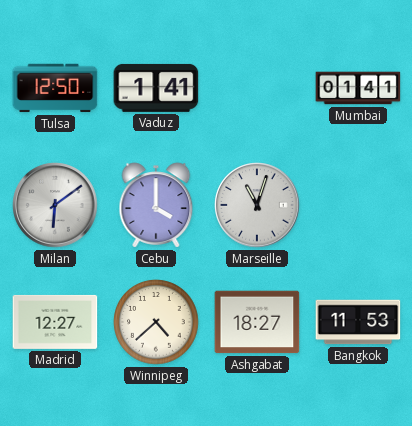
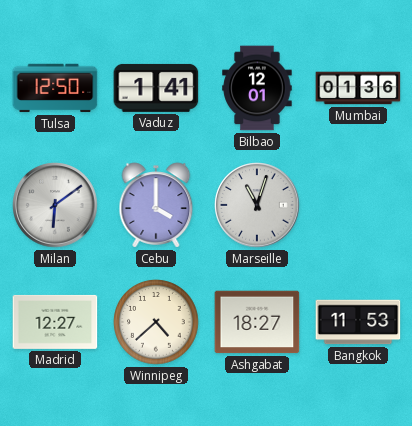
Bilbao: none -> 12:01
Mumbai: 01:41 -> 01:36
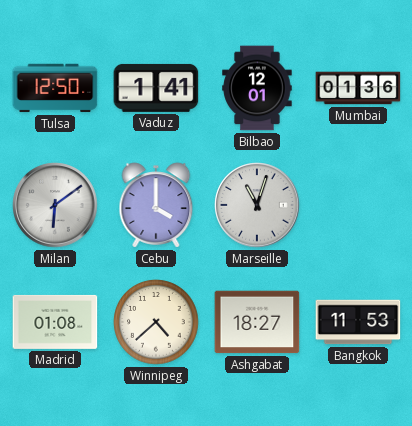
Madrid: 12:27 -> 01:08
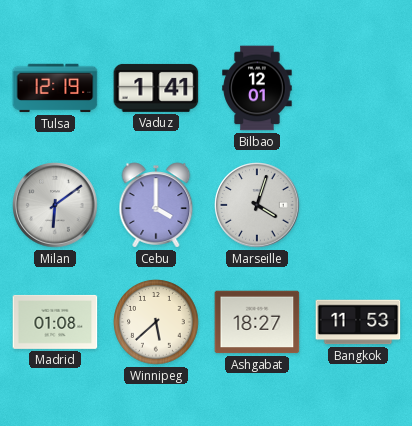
Tulsa: 12:50 -> 12:19
Mumbai: 01:36 -> none
Marseille: 11:03 -> 4:03
Winnipeg: 4:38 -> 5:38
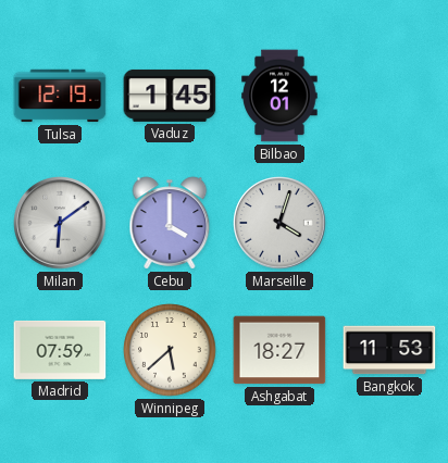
Vaduz: 1:41 -> 1:45
Madrid: 01:08 -> 07:59
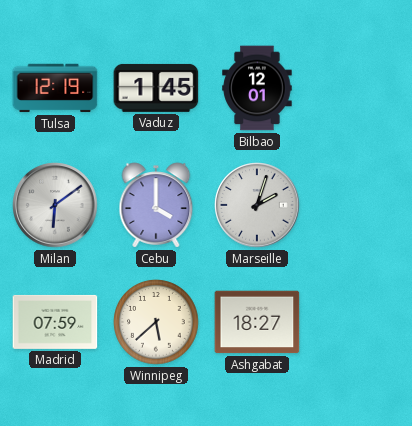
Marseille: 4:03 -> 2:03
Bangkok: 11:53 -> none
